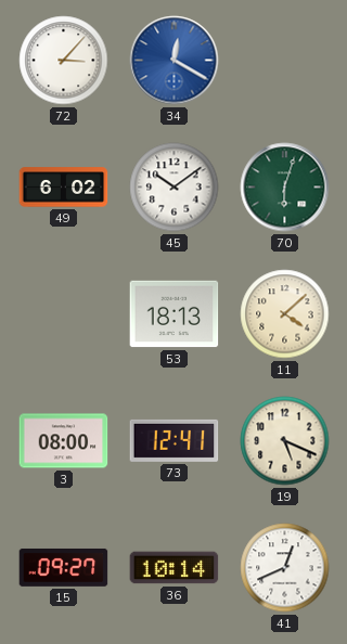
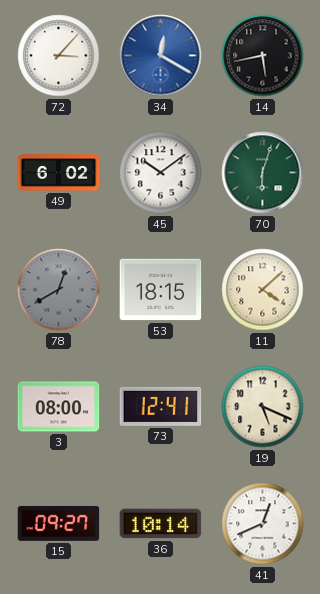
14: none -> 5:43
78: none -> 12:40
53: 18:13 -> 18:15
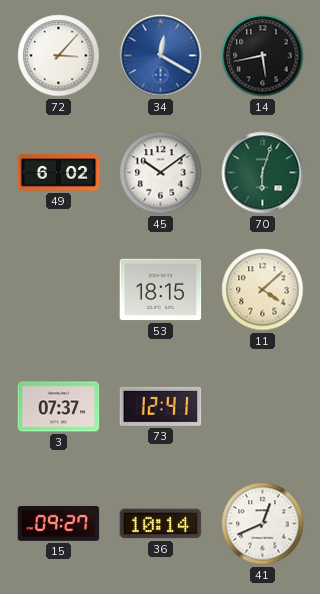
78: 12:40 -> none
3: 08:00 -> 07:37
19: 5:19 -> none
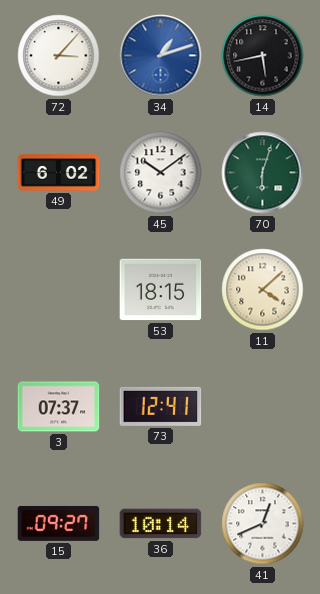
34: 12:20 -> 1:12
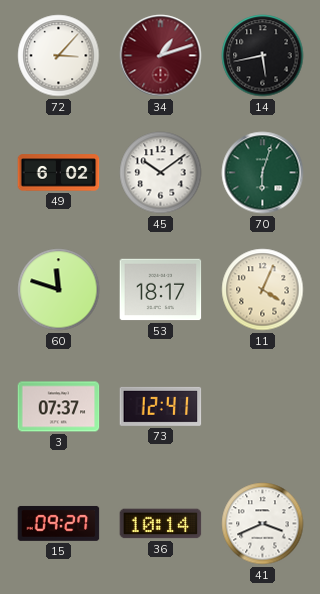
34 dial: blue -> burgundy
60: none -> 11:48
53: 18:15 -> 18:17
11: 4:08 -> 4:04
41: 12:41 -> 3:41
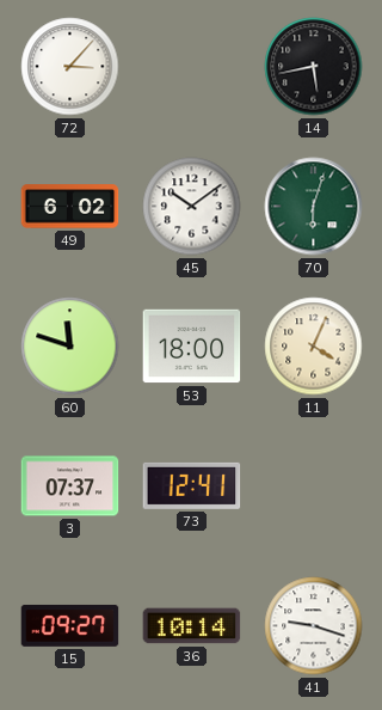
34: 1:12 -> none
53: 18:17 -> 18:00
41: 3:41 -> 9:18
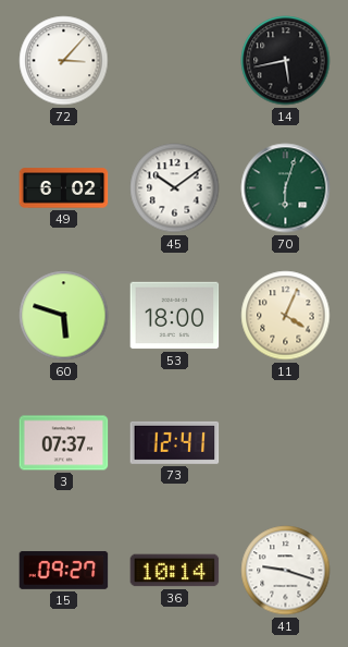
60: 11:48 -> 5:48
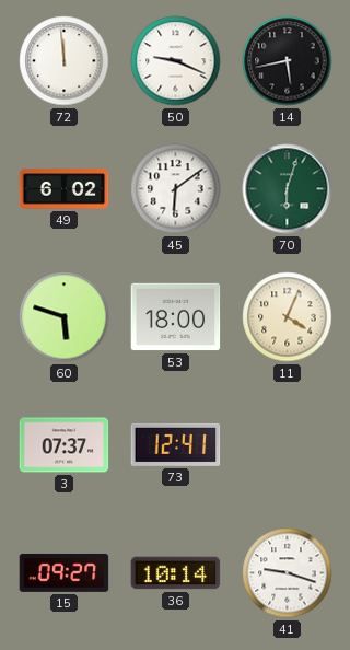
72: 3:07 -> 11:59
50: none -> 9:19
45: 10:09 -> 6:09
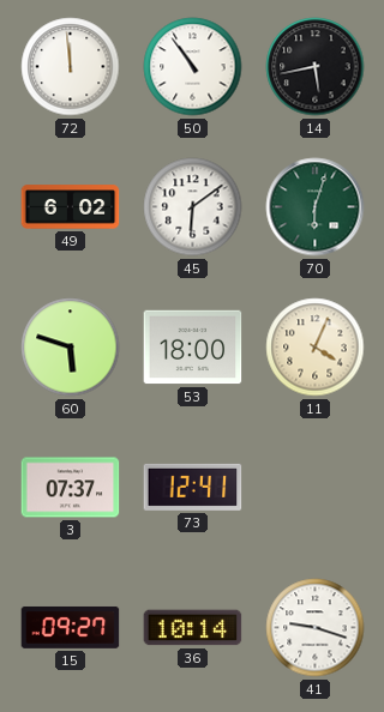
50: 9:19 -> 10:54
